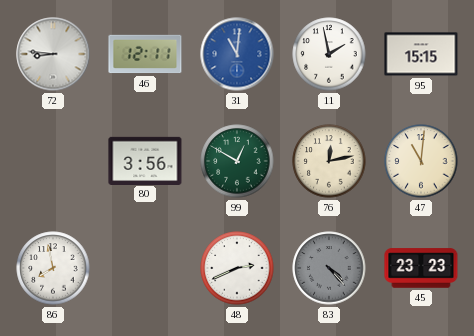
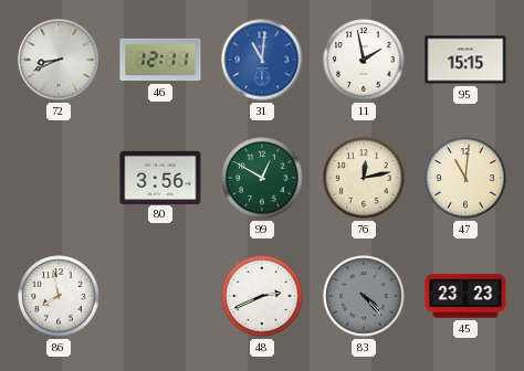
72: 8:46 -> 8:41
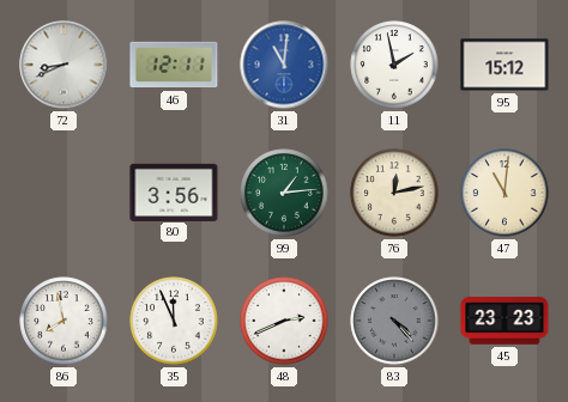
95: 15:15 -> 15:12
99: 12:50 -> 1:14
35: none -> 11:56
